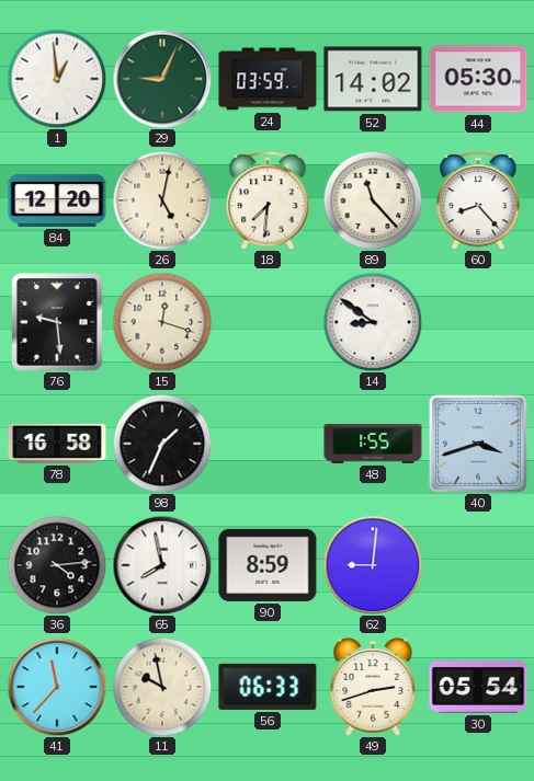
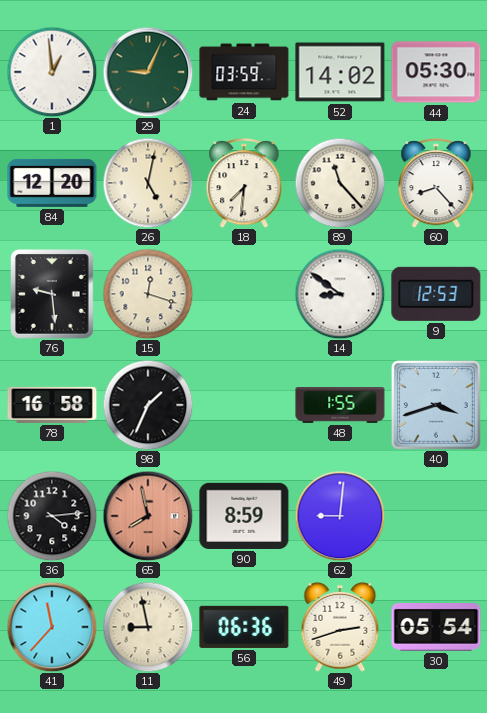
9: none -> 12:53
65 dial: white -> salmon
11: 9:58 -> 8:58
56: 06:33 -> 06:36
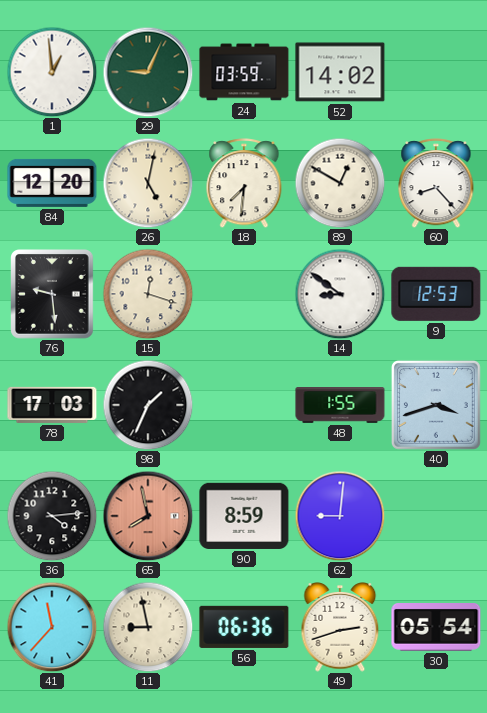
44: 05:30 -> none
89: 11:23 -> 12:50
78: 16:58 -> 17:03
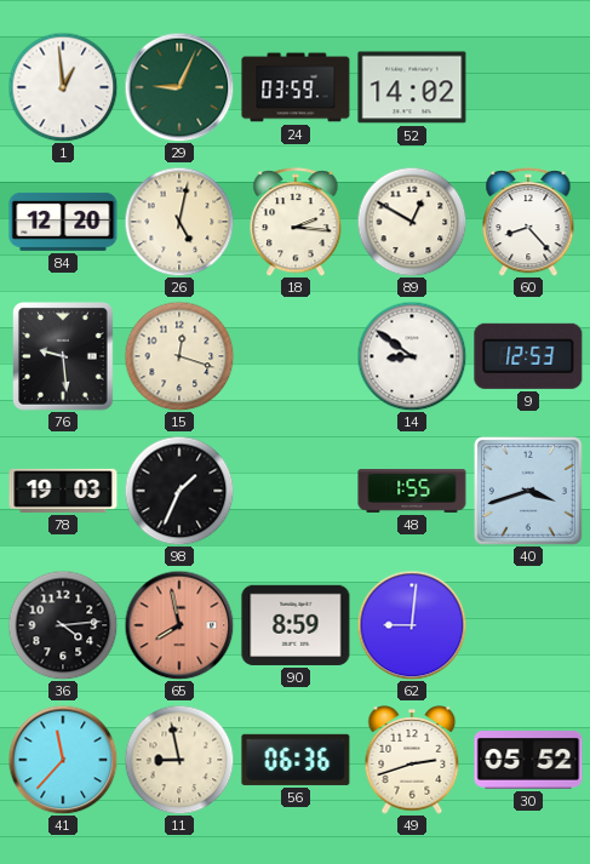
18: 7:31 -> 2:16
78: 17:03 -> 19:03
30: 05:54 -> 05:52
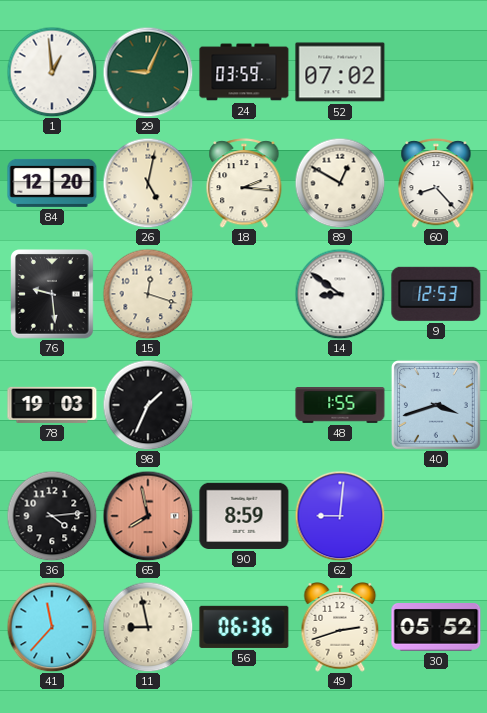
52: 14:02 -> 07:02
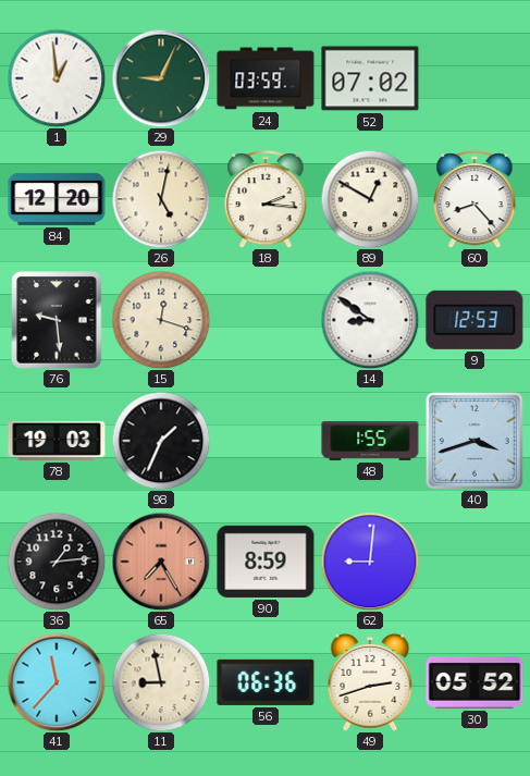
36: 4:14 -> 1:14
65: 7:58 -> 7:25
